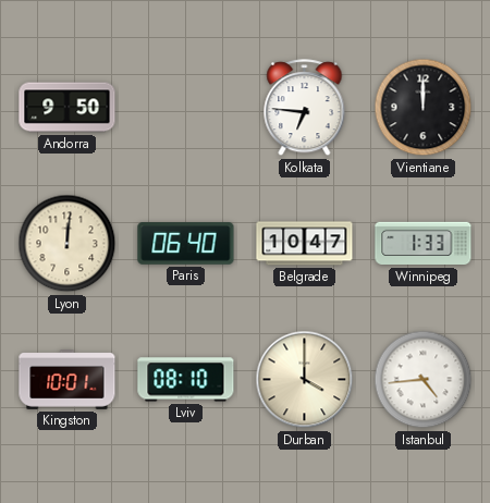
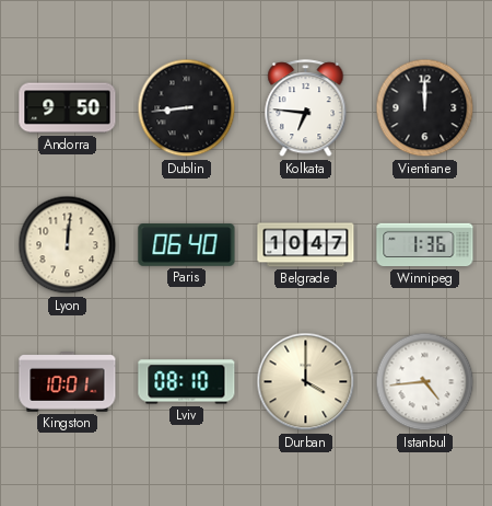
Dublin: none -> 8:44
Winnipeg: 1:33 -> 1:36
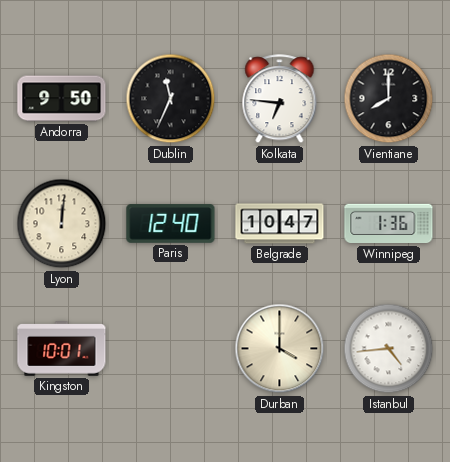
Dublin: 8:44 -> 11:34
Vientiane: 12:00 -> 8:00
Paris: 06:40 -> 12:40
Lviv: 08:10 -> none
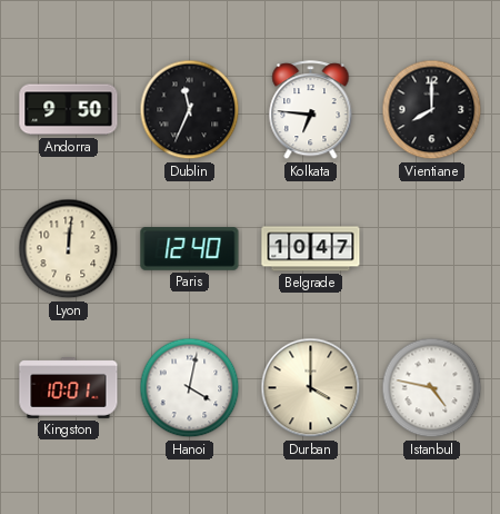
Winnipeg: 1:36 -> none
Hanoi: none -> 4:02
Istanbul: 4:44 -> 4:47
